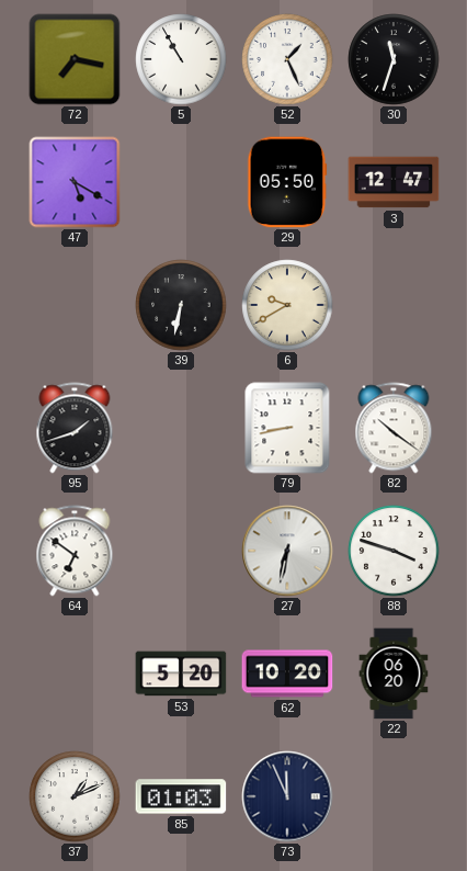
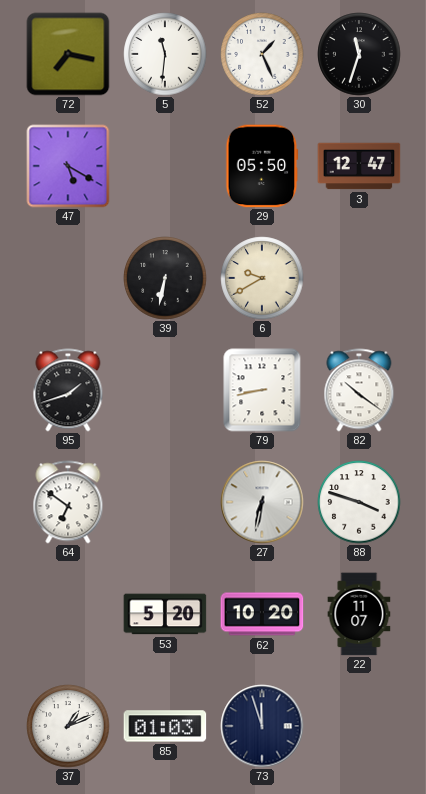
5: 10:55 -> 11:31
22: 06:20 -> 11:07
73: 11:56 -> 11:57
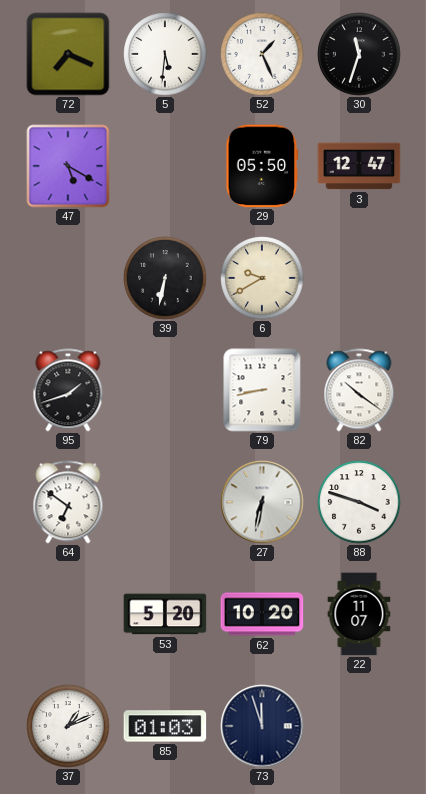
72: 7:17 -> 7:19
5: 11:31 -> 5:31
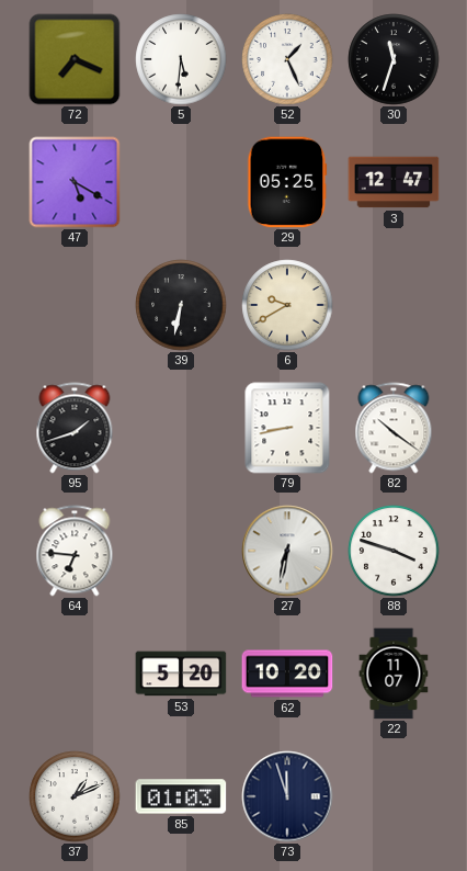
29: 05:50 -> 05:25
64: 6:51 -> 6:46
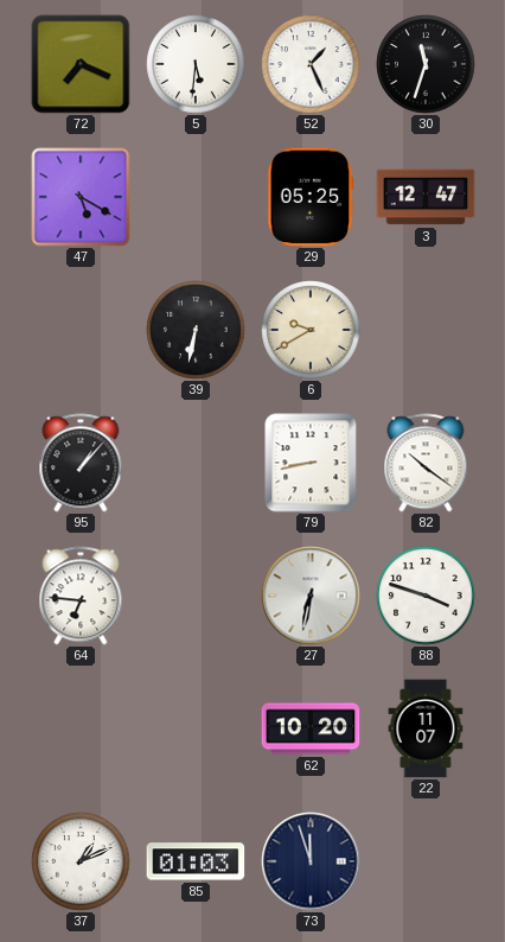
95: 1:42 -> 1:07
53: 5:20 -> none
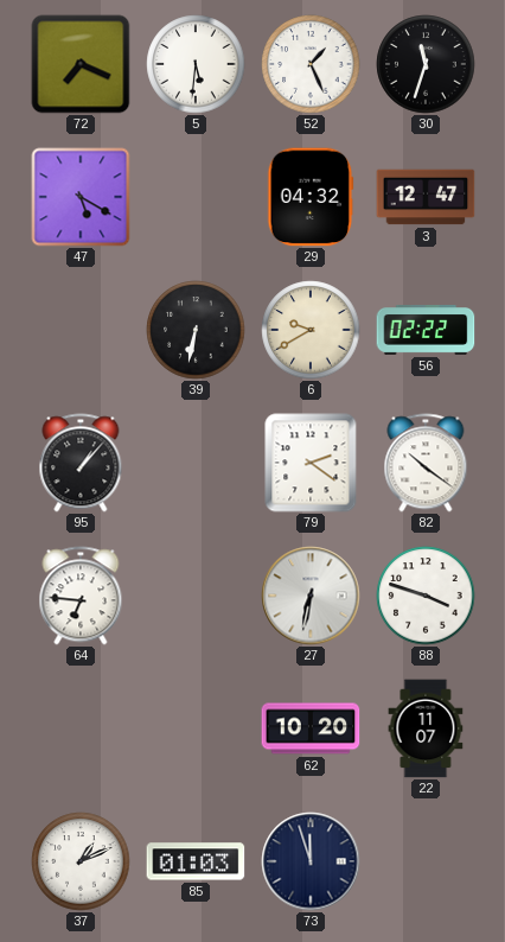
29: 05:25 -> 04:32
56: none -> 02:22
79: 8:43 -> 2:21
